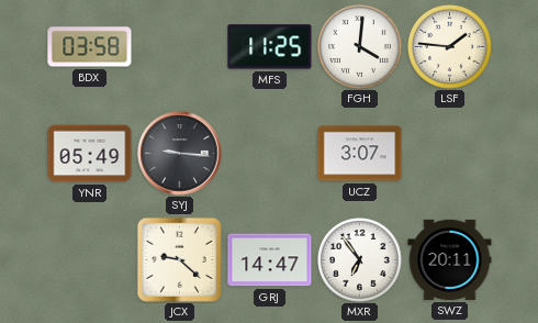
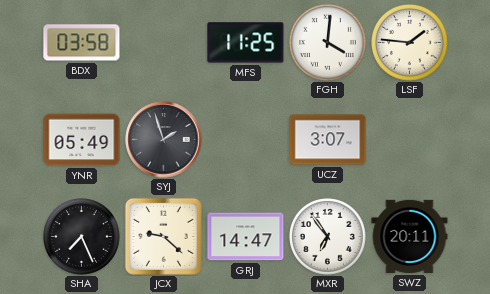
SYJ: 9:16 -> 1:57
SHA: none -> 7:26
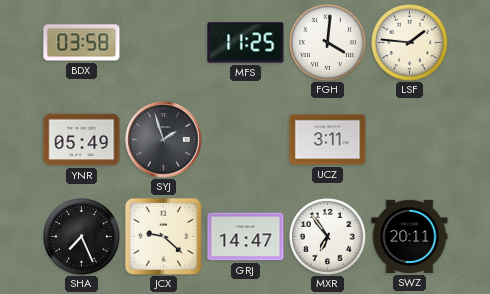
UCZ: 3:07 -> 3:11
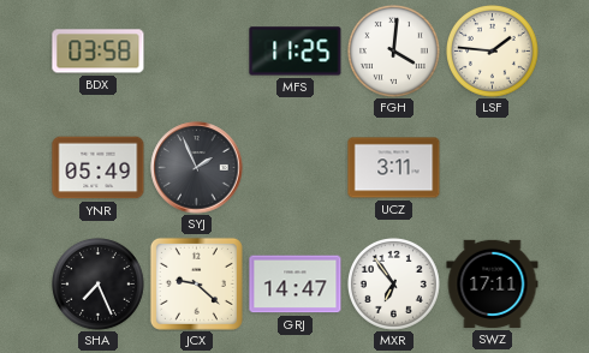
SYJ: 1:57 -> 1:56
SWZ: 20:11 -> 17:11
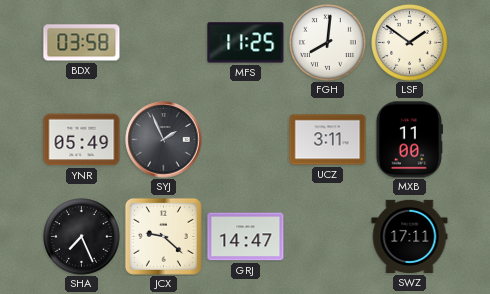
FGH: 4:01 -> 8:01
LSF: 1:46 -> 1:51
MXB: none -> 11:00
MXR: 6:54 -> none
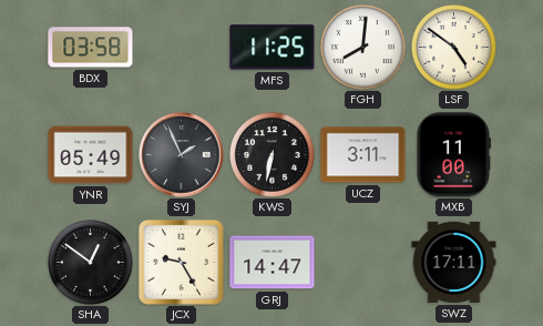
LSF: 1:51 -> 4:51
KWS: none -> 6:32
SHA: 7:26 -> 12:51
JCX: 9:22 -> 9:25
